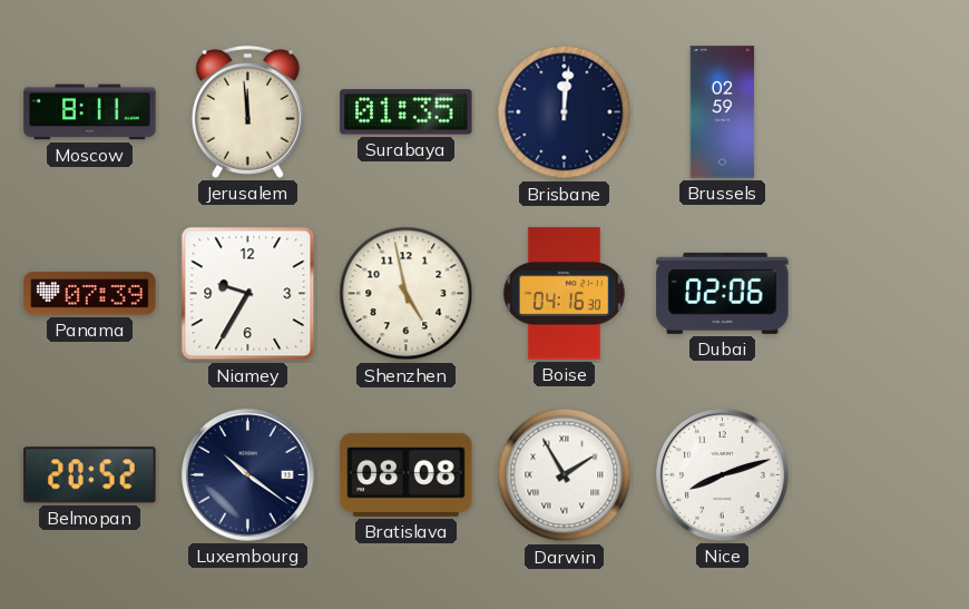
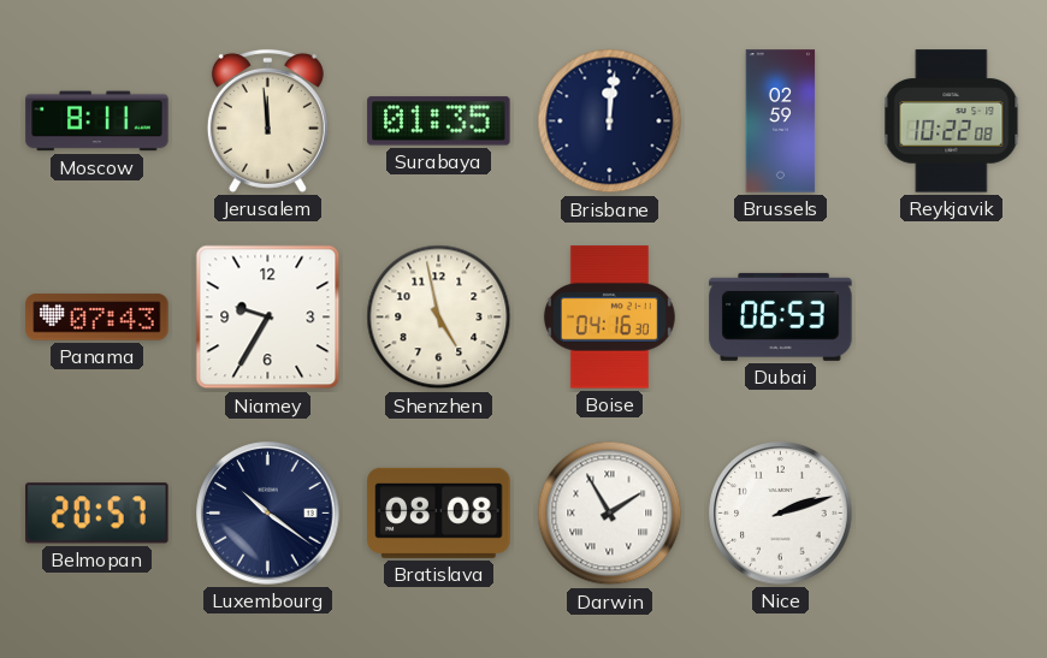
Reykjavik: none -> 10:22
Panama: 07:39 -> 07:43
Dubai: 02:06 -> 06:53
Belmopan: 20:52 -> 20:57
Nice: 8:12 -> 2:12
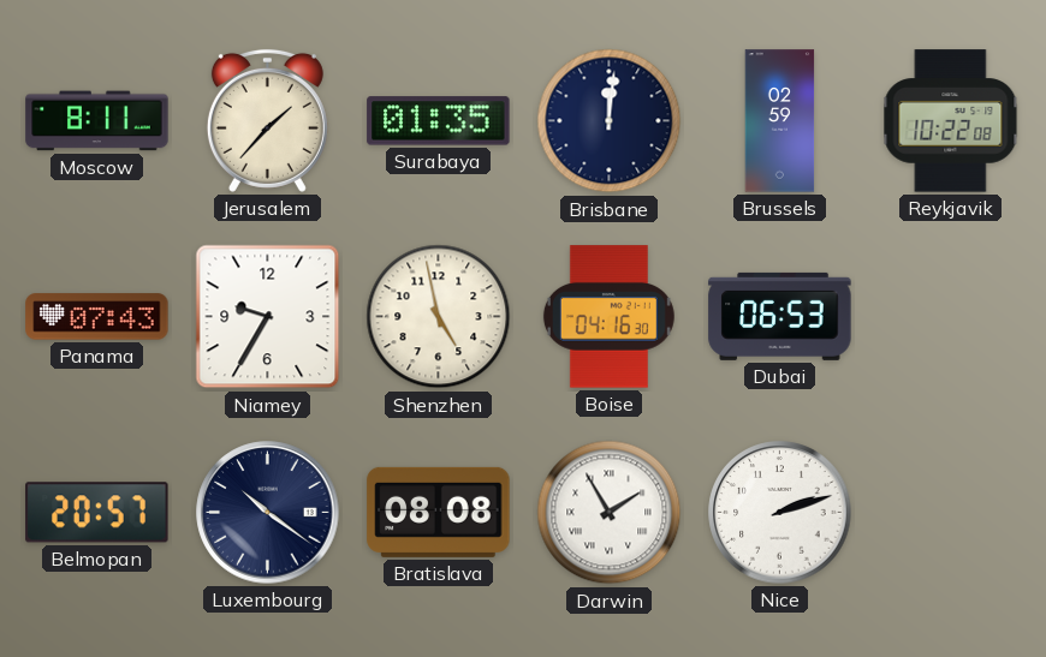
Jerusalem: 11:59 -> 1:37
